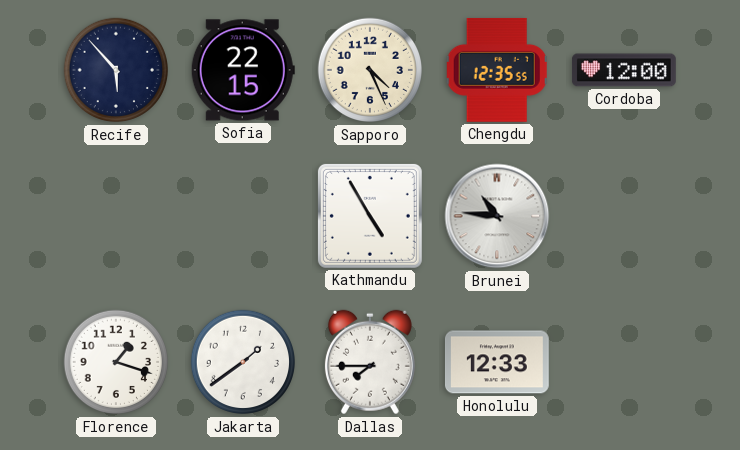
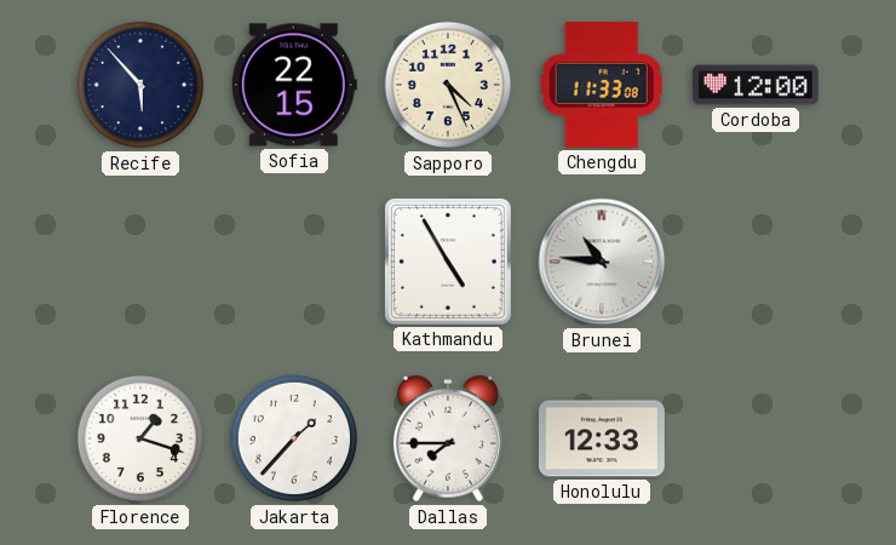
Chengdu: 12:35 -> 11:33
Jakarta: 1:39 -> 1:37
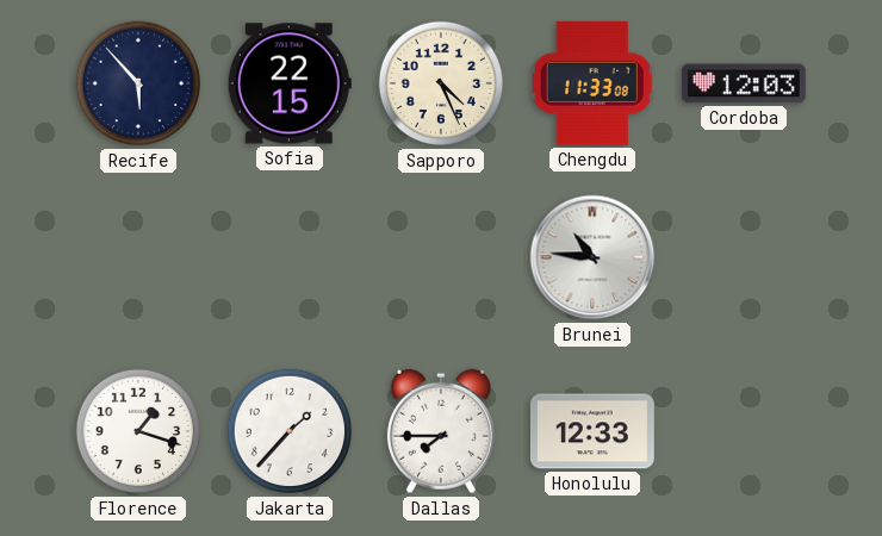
Cordoba: 12:00 -> 12:03
Kathmandu: 4:55 -> none
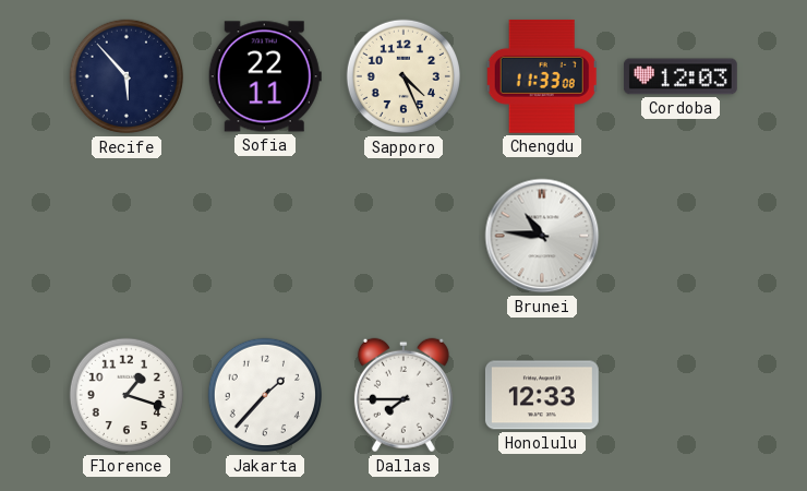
Sofia: 22:15 -> 22:11
